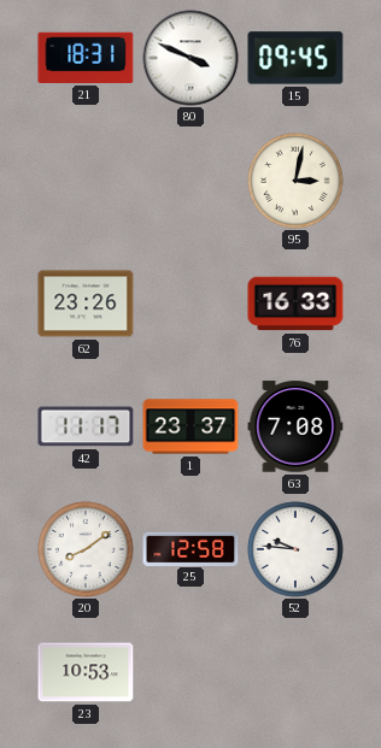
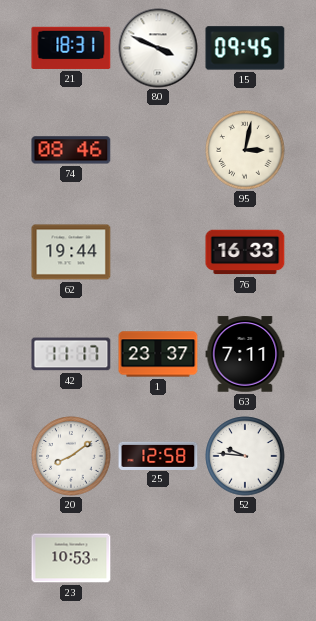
74: none -> 08:46
62: 23:26 -> 19:44
63: 7:08 -> 7:11
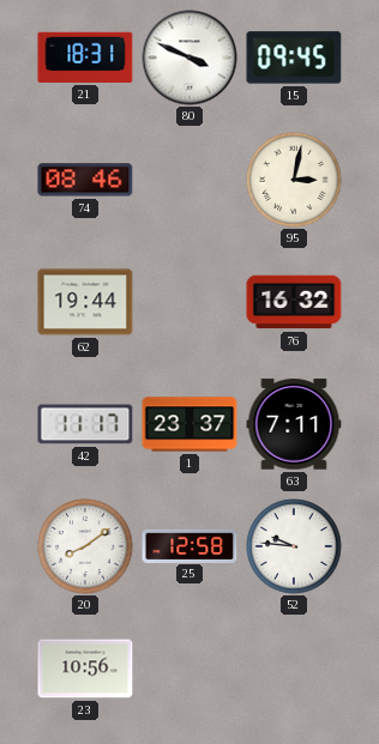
76: 16:33 -> 16:32
23: 10:53 -> 10:56
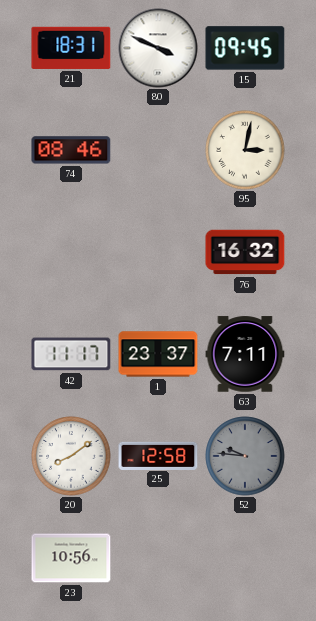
62: 19:44 -> none
52 dial: white -> grey
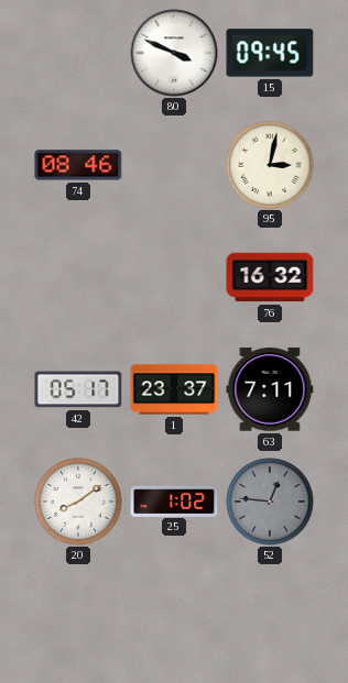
21: 18:31 -> none
42: 11:17 -> 05:17
25: 12:58 -> 1:02
52: 9:46 -> 12:46
23: 10:56 -> none
